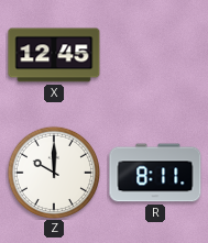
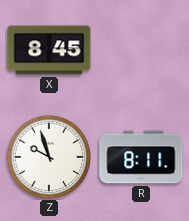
X: 12:45 -> 8:45
Z: 10:00 -> 9:57
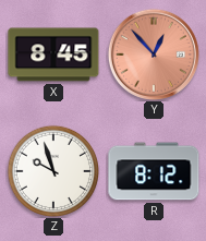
Y: none -> 12:53
R: 8:11 -> 8:12
